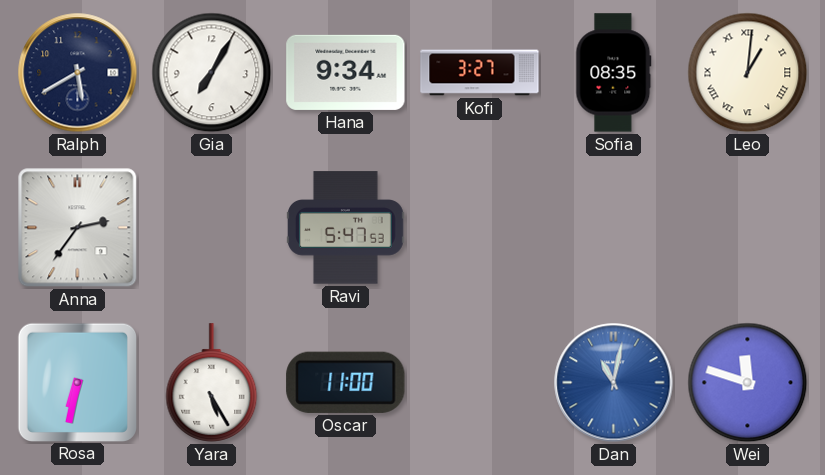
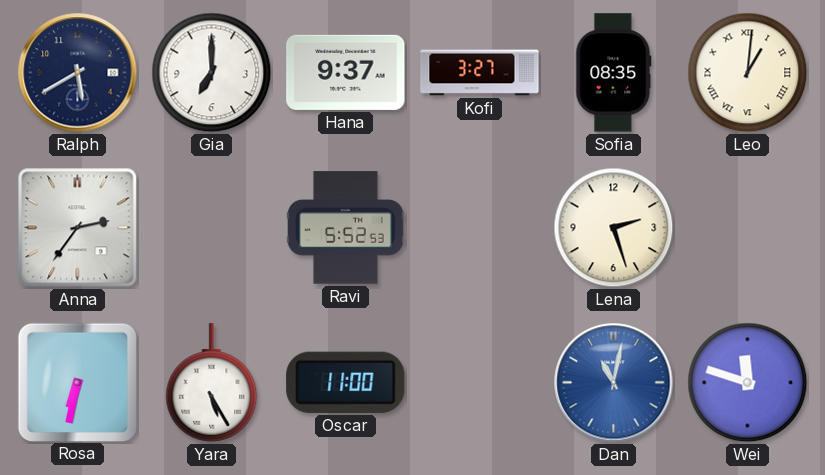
Gia: 7:05 -> 7:00
Hana: 9:34 -> 9:37
Ravi: 5:47 -> 5:52
Lena: none -> 2:27
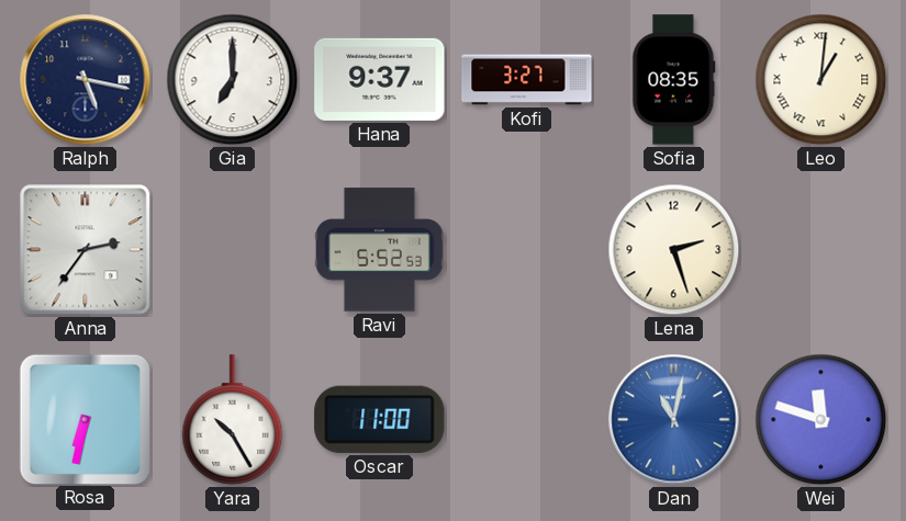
Ralph: 5:40 -> 5:17
Yara: 5:25 -> 10:25
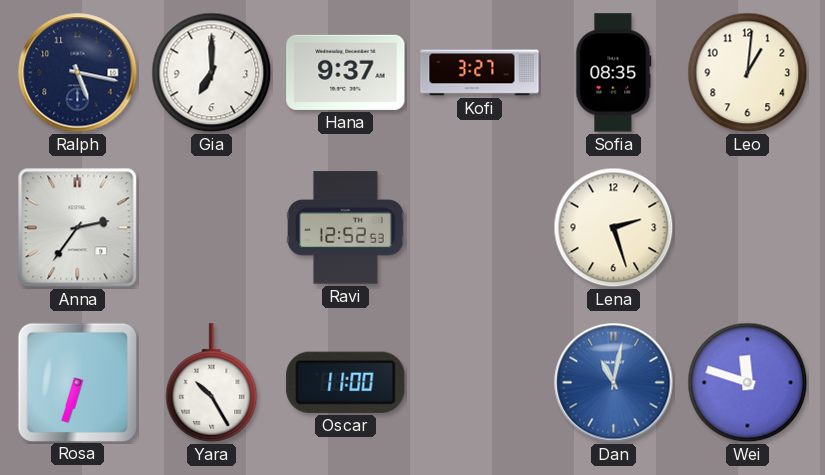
Leo numerals: Roman -> Arabic
Ravi: 5:52 -> 12:52
Rosa: 6:32 -> 6:33
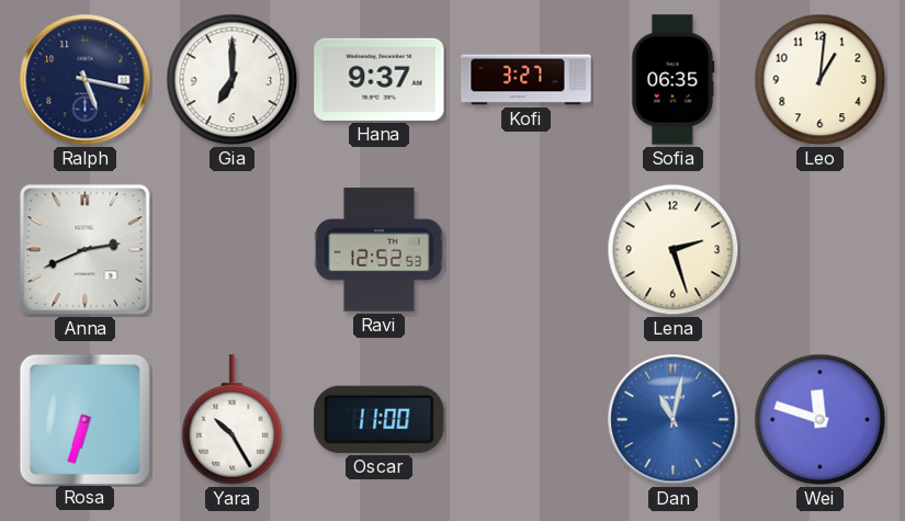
Sofia: 08:35 -> 06:35
Anna: 2:36 -> 2:41
